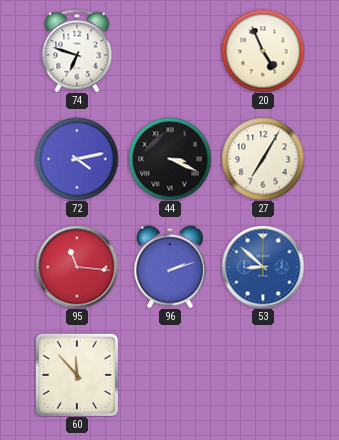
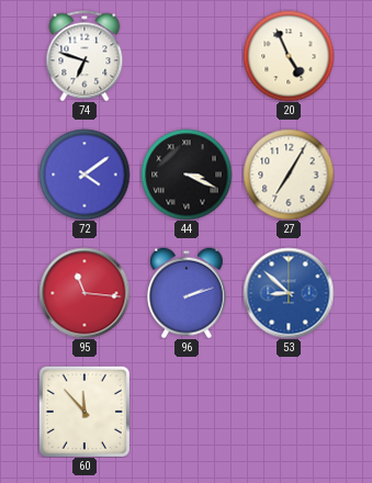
72: 4:13 -> 4:09
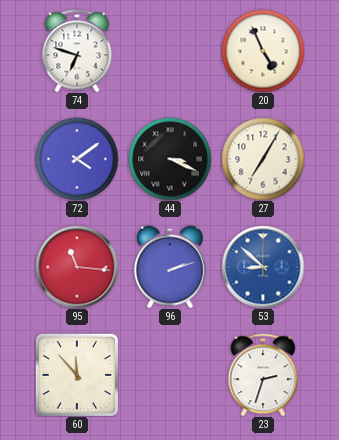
23: none -> 2:33
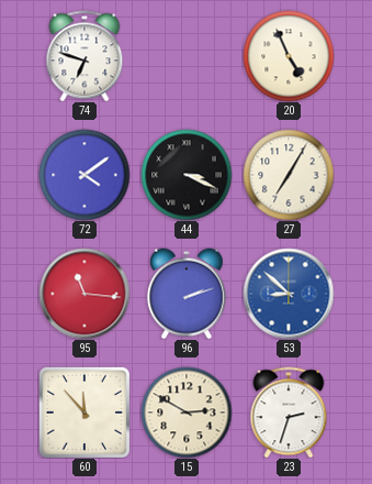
15: none -> 2:50
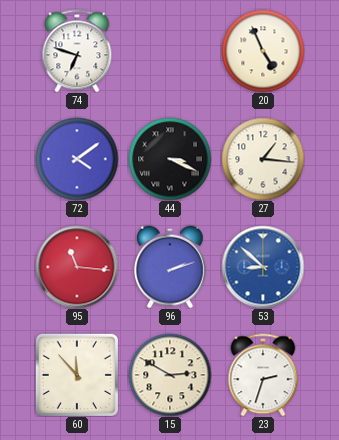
27: 7:05 -> 1:16
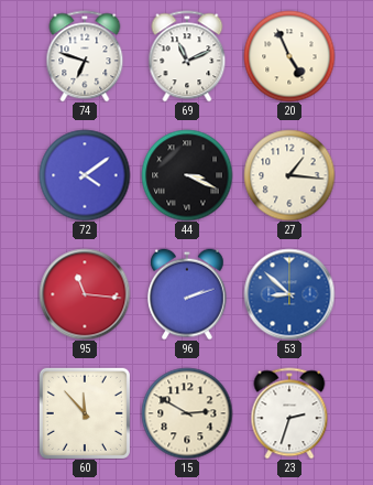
69: none -> 11:11
